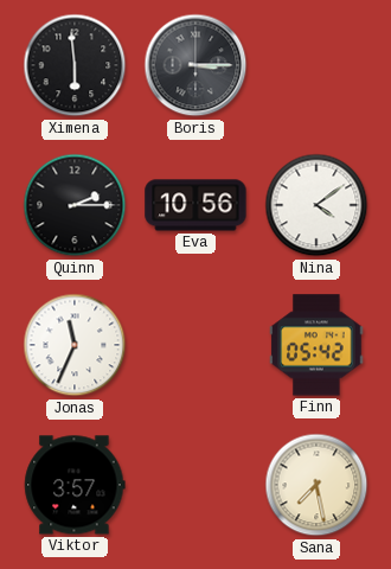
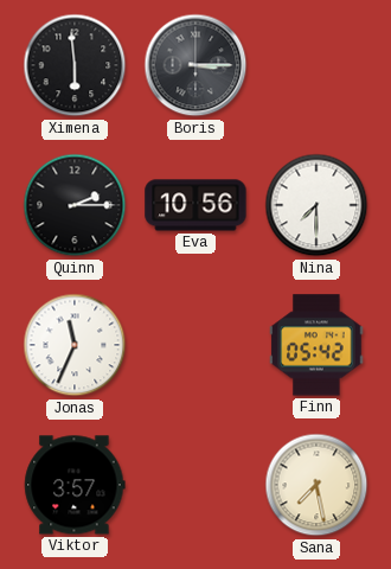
Nina: 4:09 -> 7:30
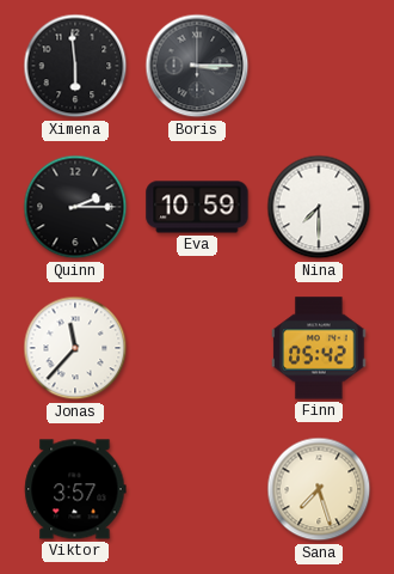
Eva: 10:56 -> 10:59
Jonas: 11:34 -> 11:37
Sana: 7:28 -> 7:27
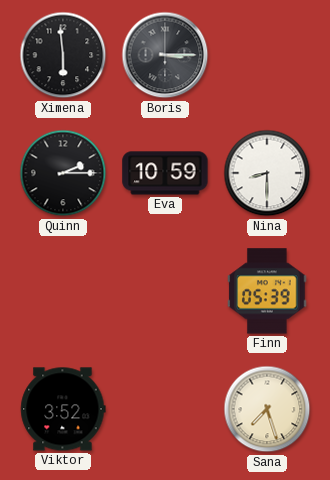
Nina: 7:30 -> 8:30
Jonas: 11:37 -> none
Finn: 05:42 -> 05:39
Viktor: 3:57 -> 3:52
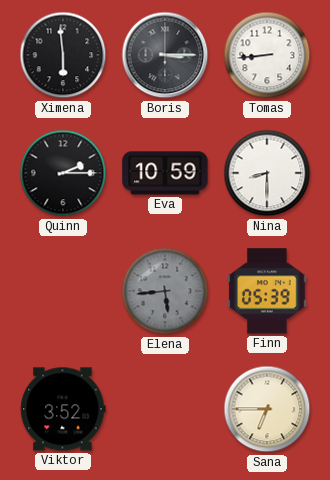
Tomas: none -> 8:44
Elena: none -> 5:44
Sana: 7:27 -> 6:45
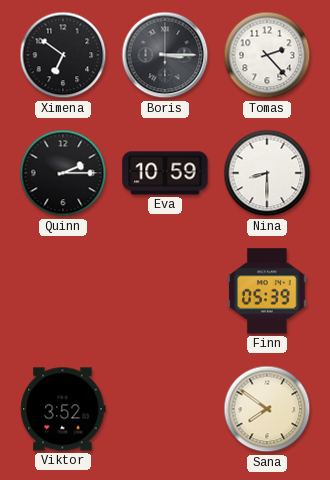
Ximena: 5:59 -> 6:51
Tomas: 8:44 -> 2:23
Elena: 5:44 -> none
Sana: 6:45 -> 7:51
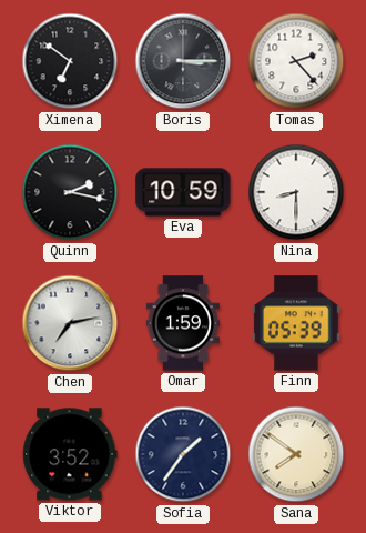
Quinn: 2:15 -> 2:17
Chen: none -> 7:13
Omar: none -> 1:59
Sofia: none -> 1:36
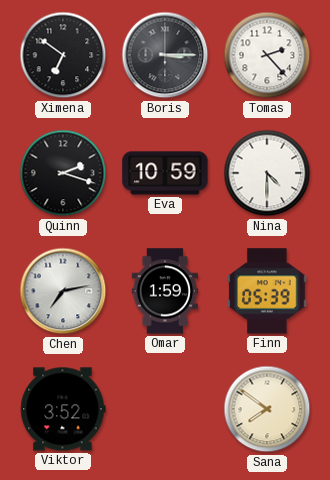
Quinn: 2:17 -> 2:18
Nina: 8:30 -> 4:30
Sofia: 1:36 -> none
